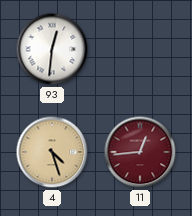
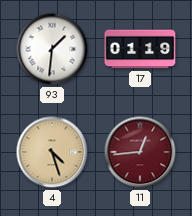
93: 12:31 -> 1:31
17: none -> 01:19
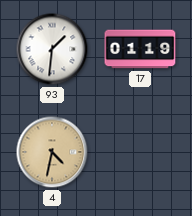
4: 4:27 -> 4:32
11: 12:44 -> none
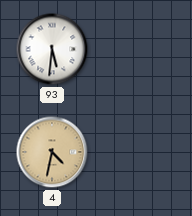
93: 1:31 -> 5:31
17: 01:19 -> none
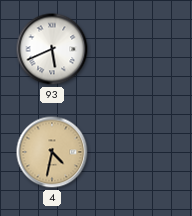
93: 5:31 -> 5:41
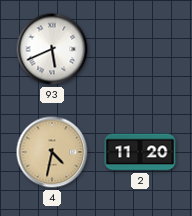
2: none -> 11:20
